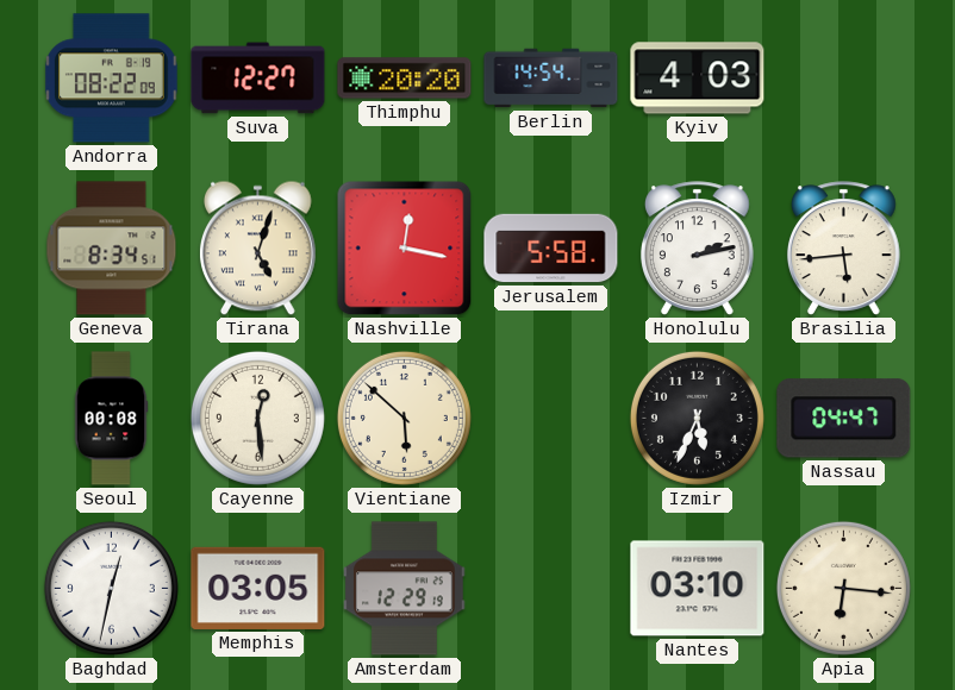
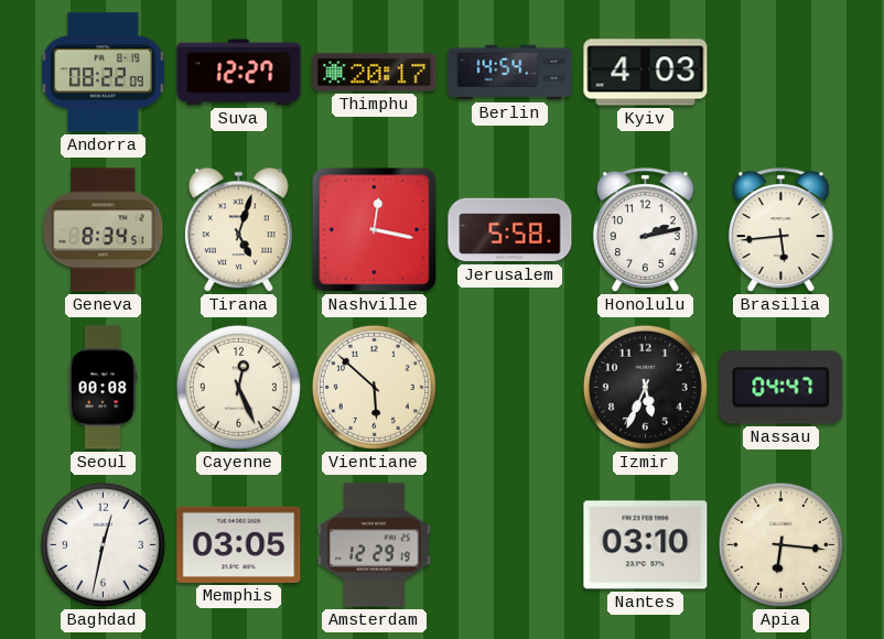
Thimphu: 20:20 -> 20:17
Cayenne: 12:29 -> 12:26
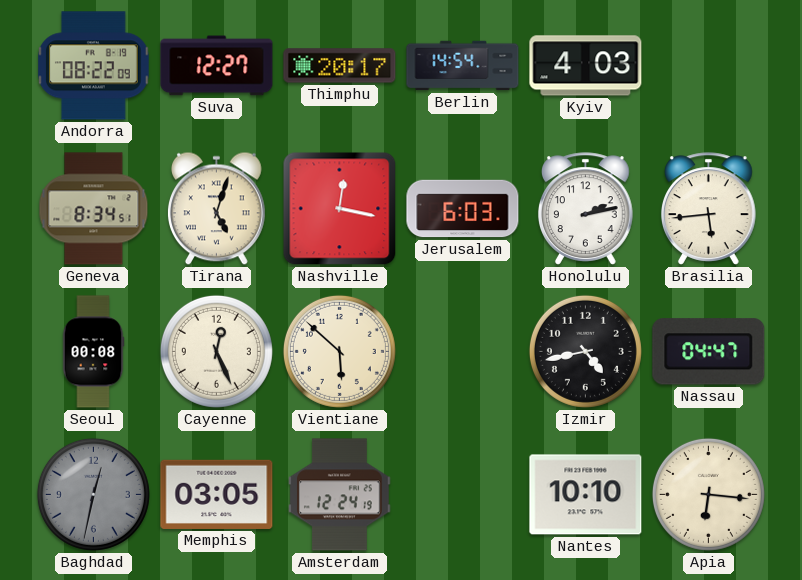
Jerusalem: 5:58 -> 6:03
Izmir: 5:34 -> 4:43
Baghdad dial: white -> grey
Amsterdam: 12:29 -> 12:24
Nantes: 03:10 -> 10:10
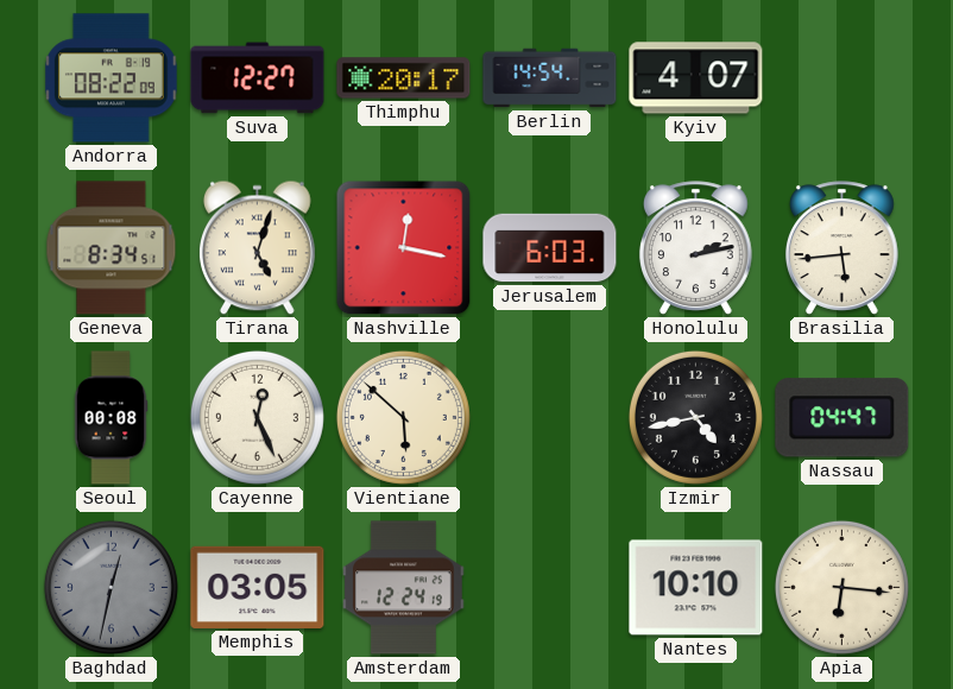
Kyiv: 4:03 -> 4:07
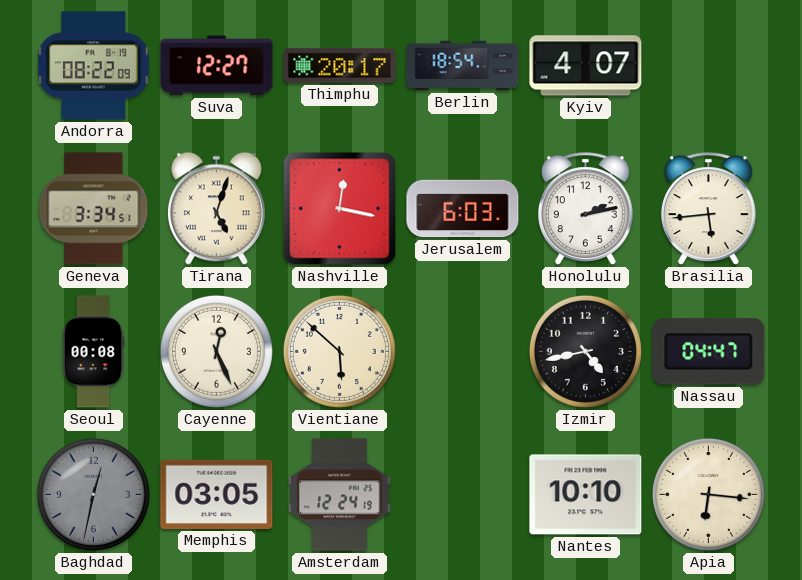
Berlin: 14:54 -> 18:54
Geneva: 8:34 -> 3:34
